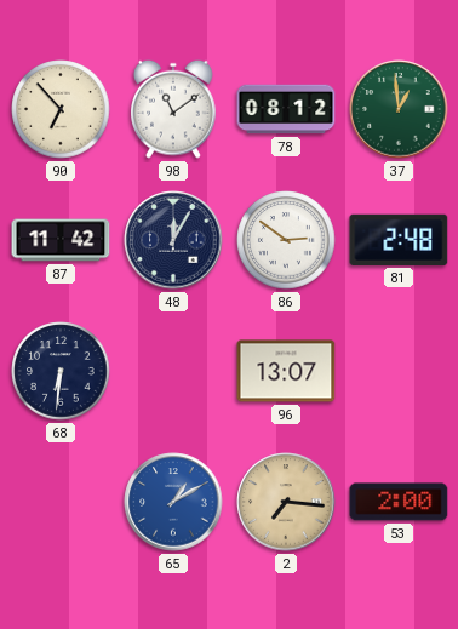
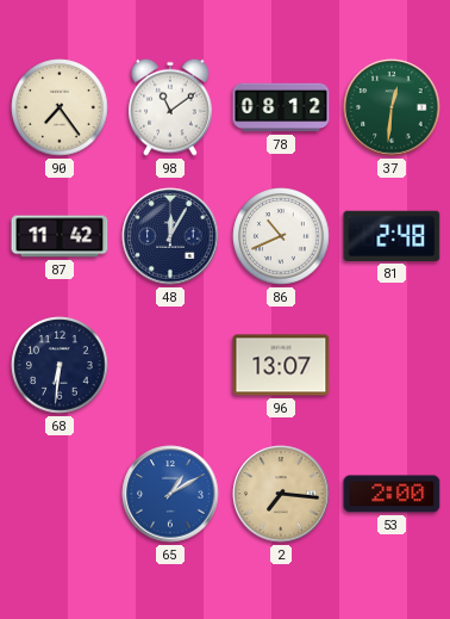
90: 6:53 -> 7:24
37: 12:59 -> 12:31
86: 2:51 -> 10:41
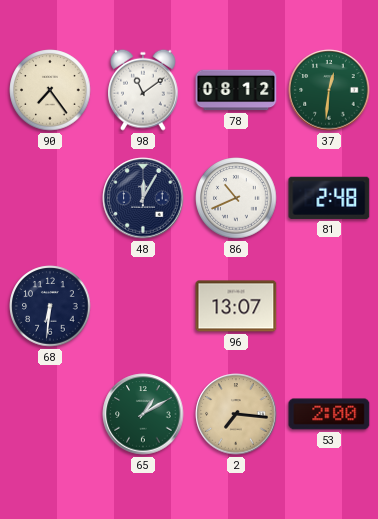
87: 11:42 -> none
65 dial: blue -> green
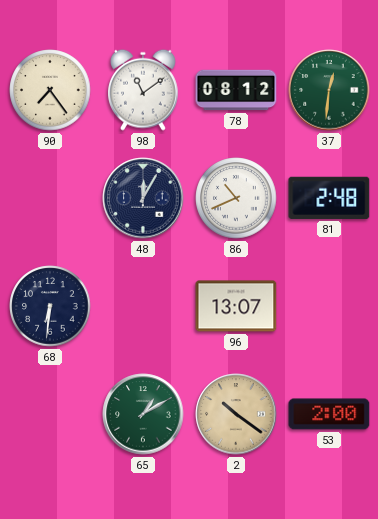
2: 7:16 -> 10:21
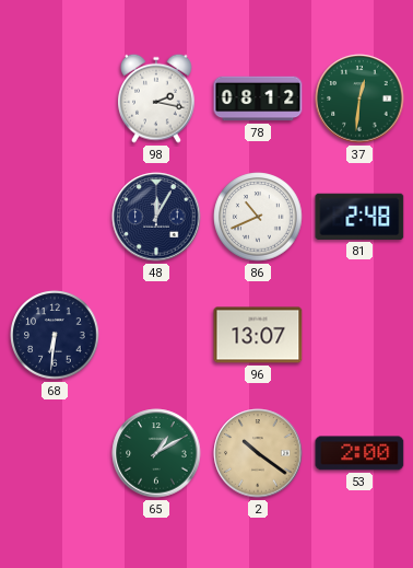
90: 7:24 -> none
98: 11:09 -> 2:17
